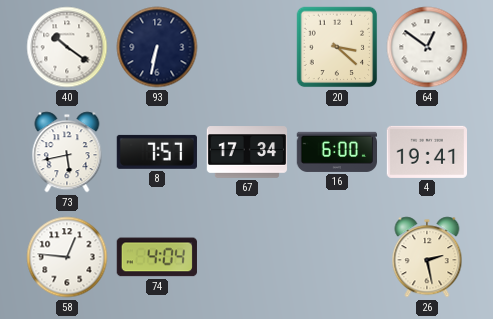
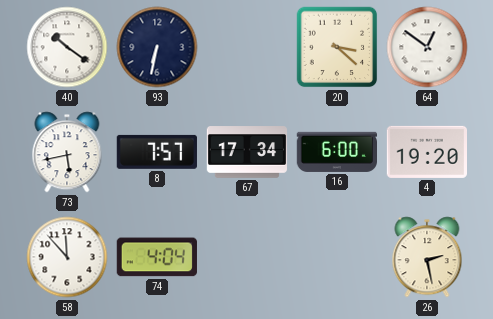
4: 19:41 -> 19:20
58: 12:46 -> 11:53
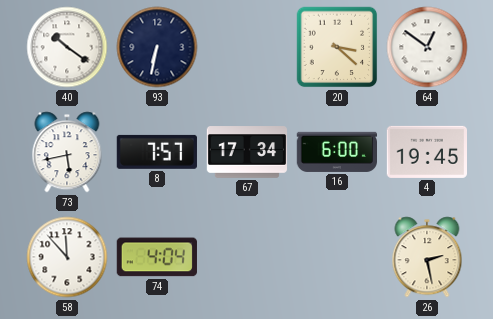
4: 19:20 -> 19:45
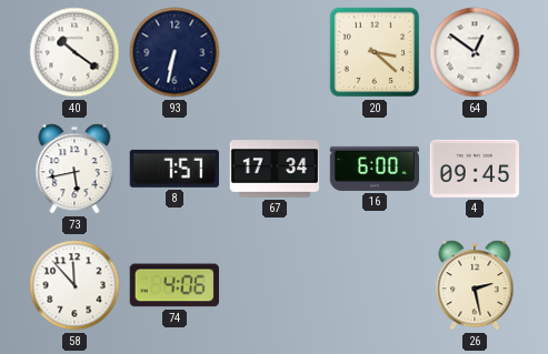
4: 19:45 -> 09:45
74: 4:04 -> 4:06
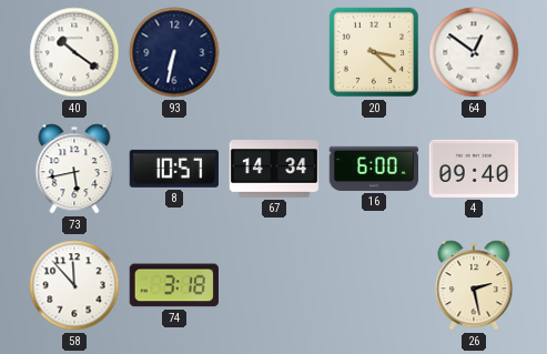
8: 7:57 -> 10:57
67: 17:34 -> 14:34
4: 09:45 -> 09:40
74: 4:06 -> 3:18
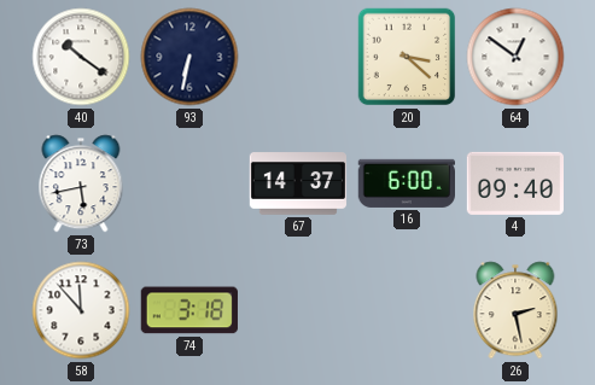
8: 10:57 -> none
67: 14:34 -> 14:37
